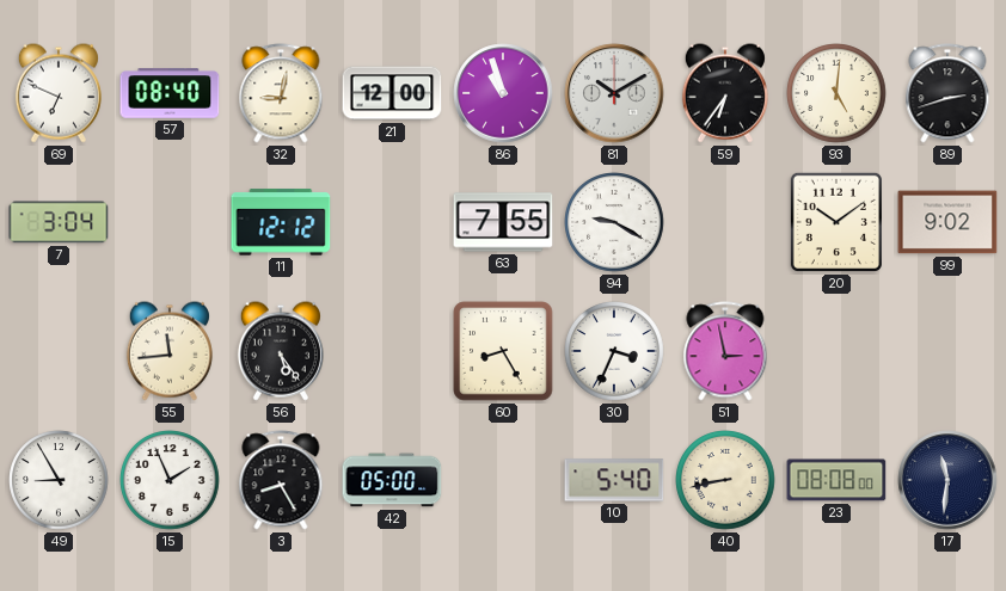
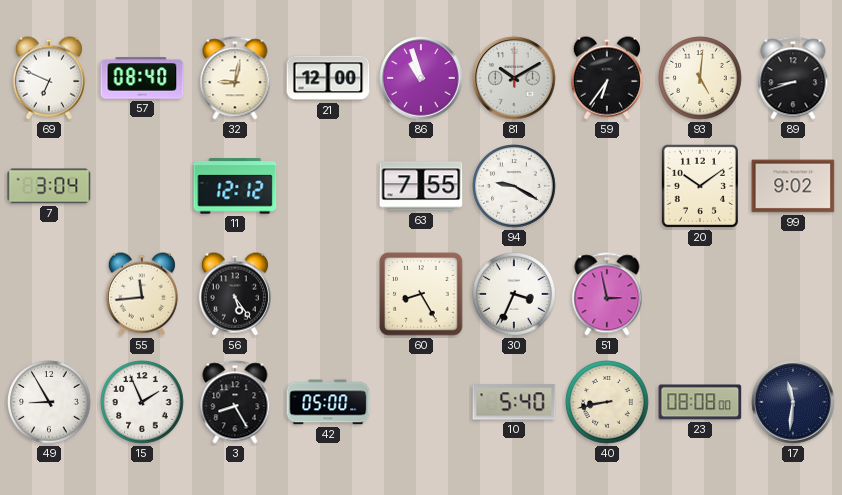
89: 2:42 -> 8:42
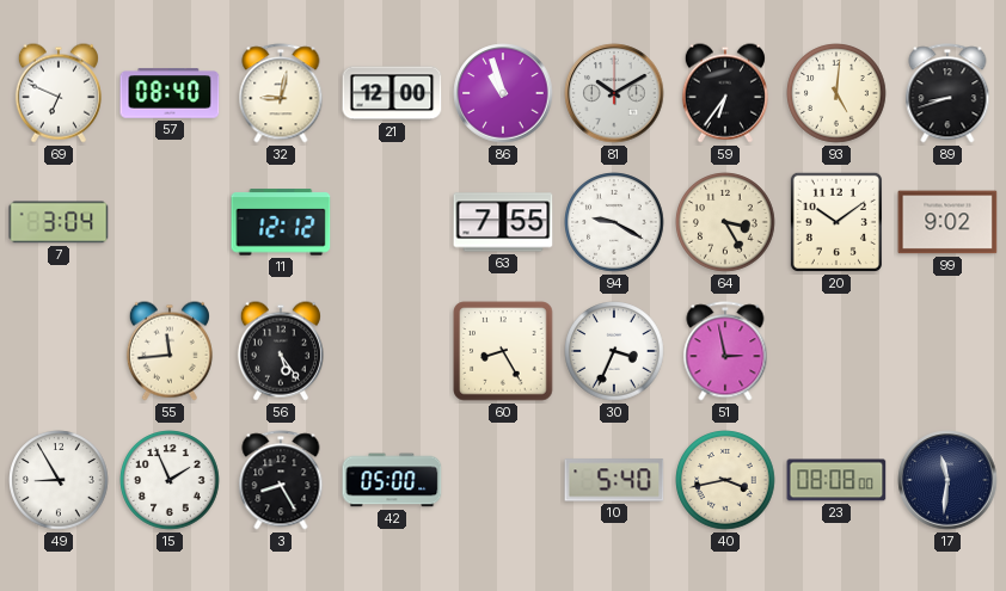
64: none -> 3:25
40: 8:43 -> 3:43
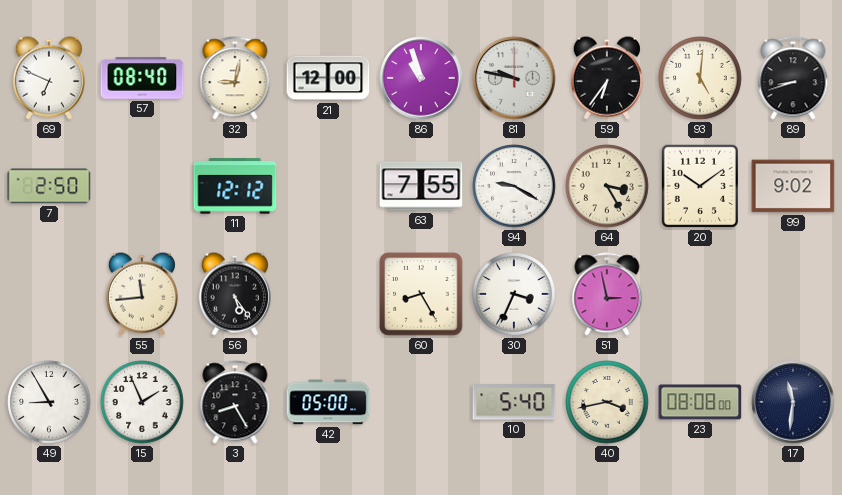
81: 10:10 -> 9:47
7: 3:04 -> 2:50
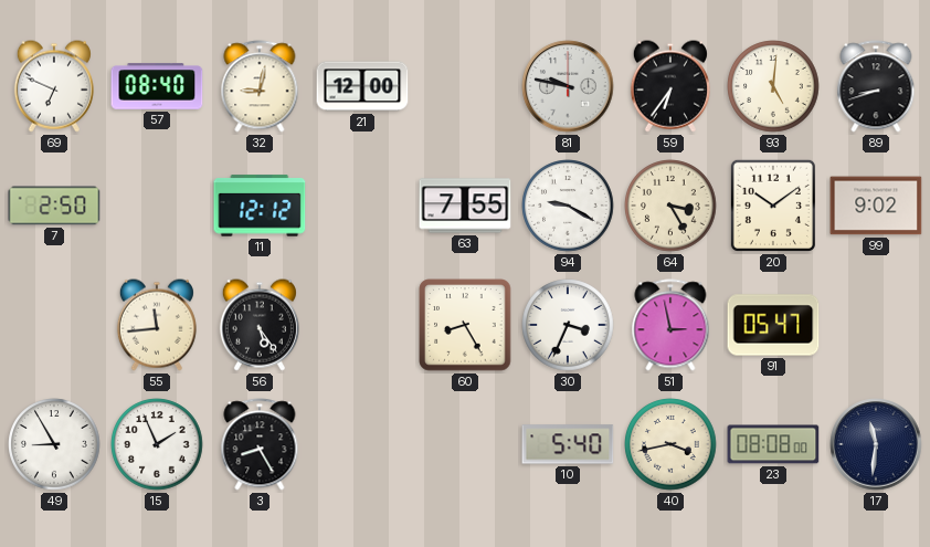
86: 10:57 -> none
91: none -> 05:47
42: 05:00 -> none
